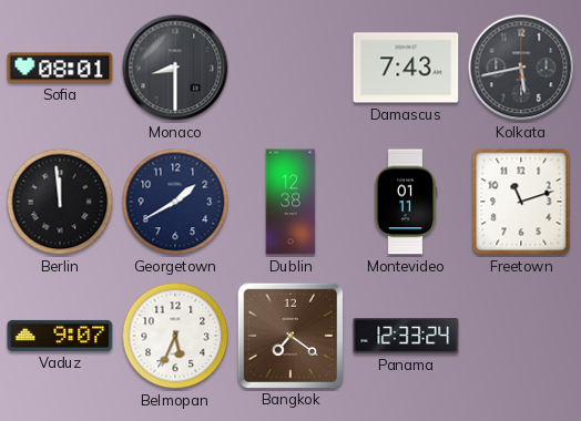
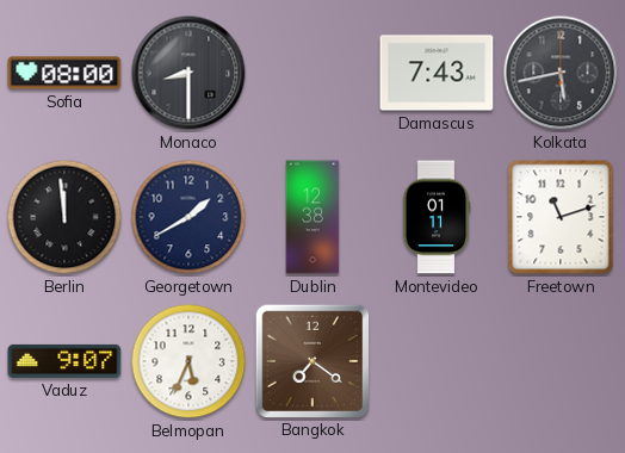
Sofia: 08:01 -> 08:00
Panama: 12:33 -> none
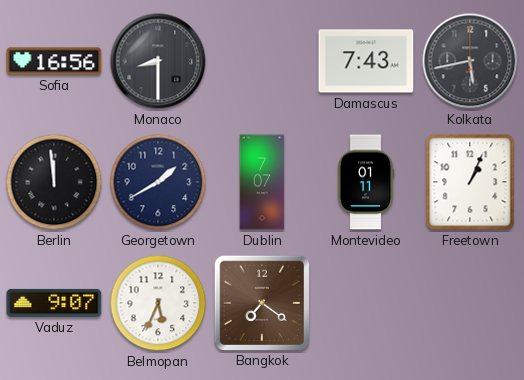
Sofia: 08:00 -> 16:56
Dublin: 12:38 -> 7:07
Freetown: 11:12 -> 1:04
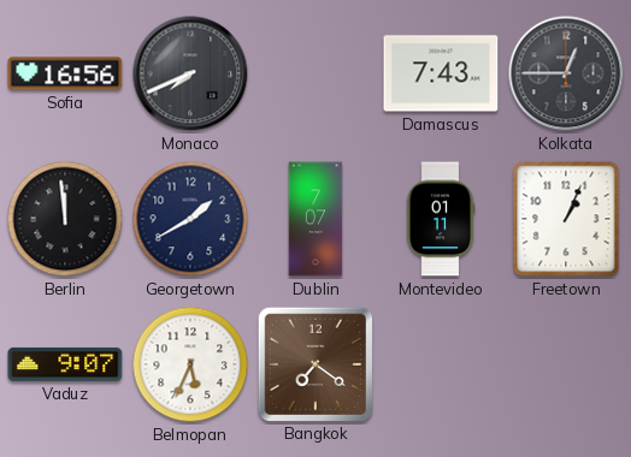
Monaco: 8:30 -> 7:41
Kolkata: 5:43 -> 12:45
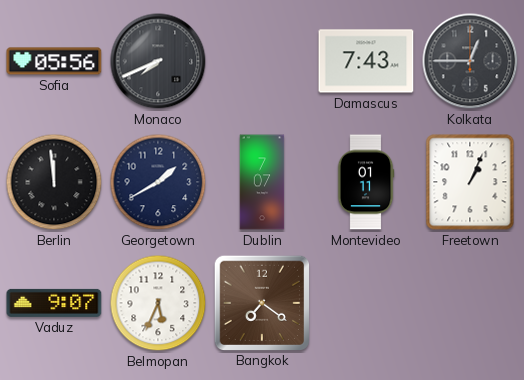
Sofia: 16:56 -> 05:56
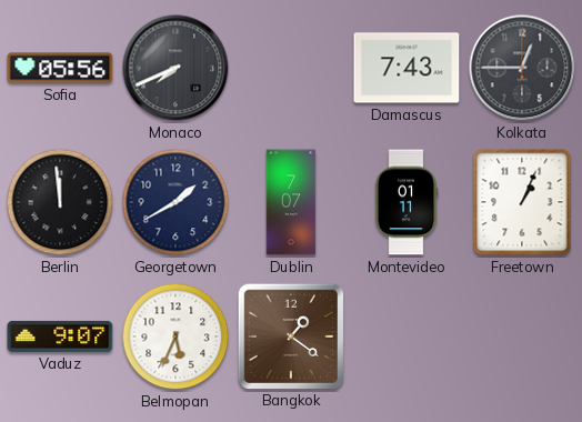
Bangkok: 7:21 -> 1:21
